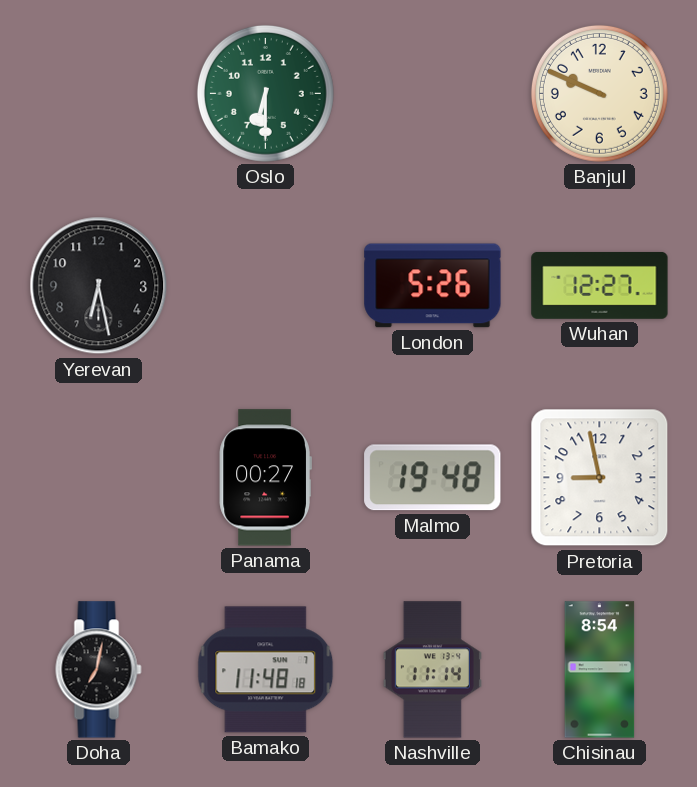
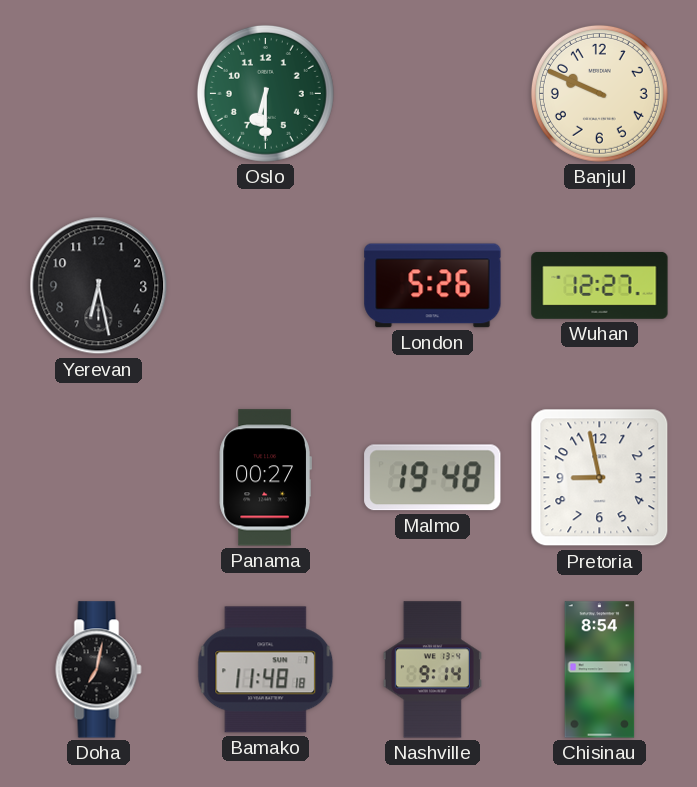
Nashville: 11:14 -> 9:14
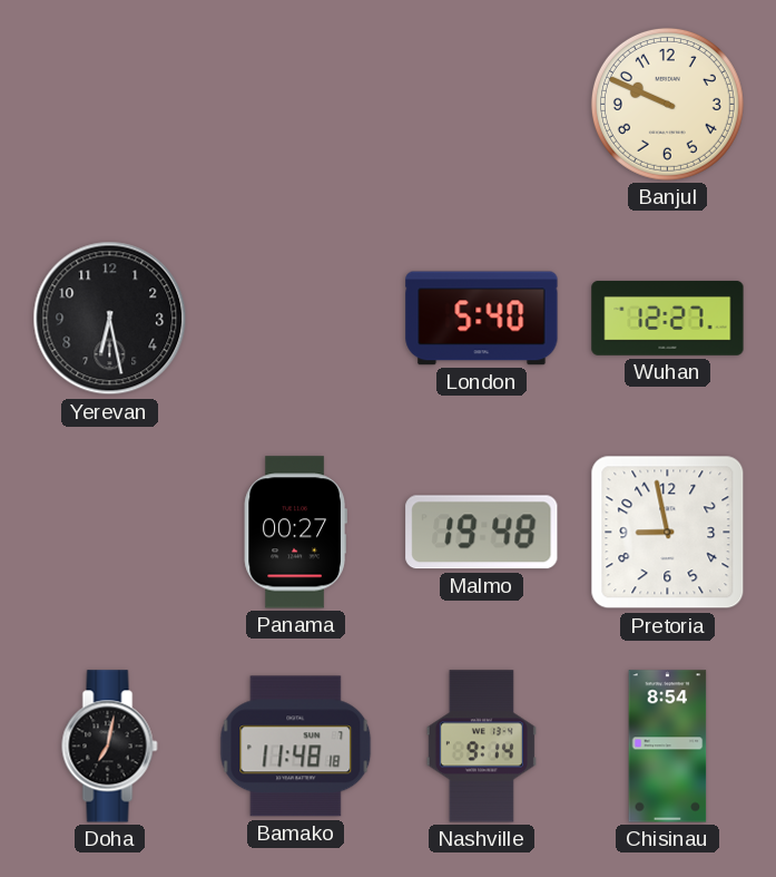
Oslo: 6:30 -> none
London: 5:26 -> 5:40
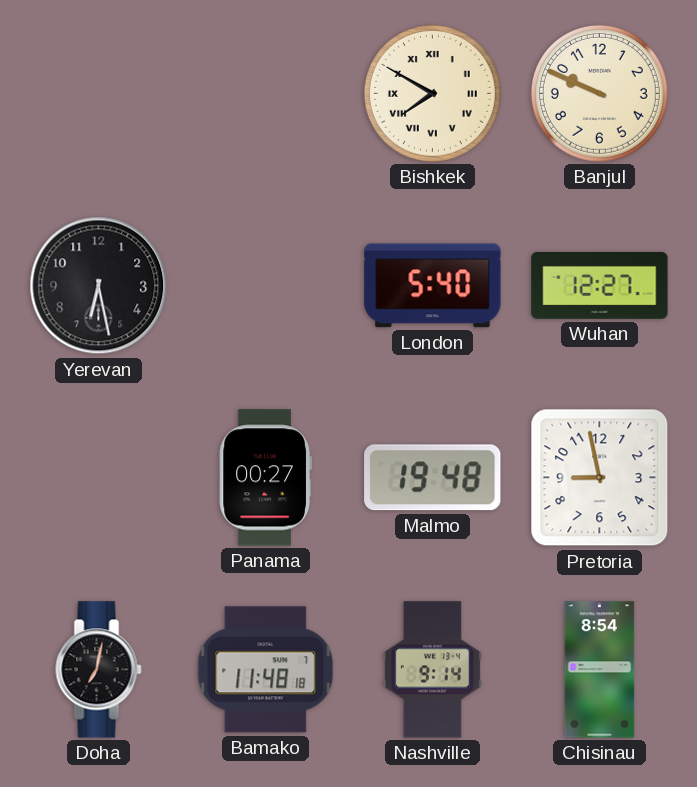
Bishkek: none -> 7:50
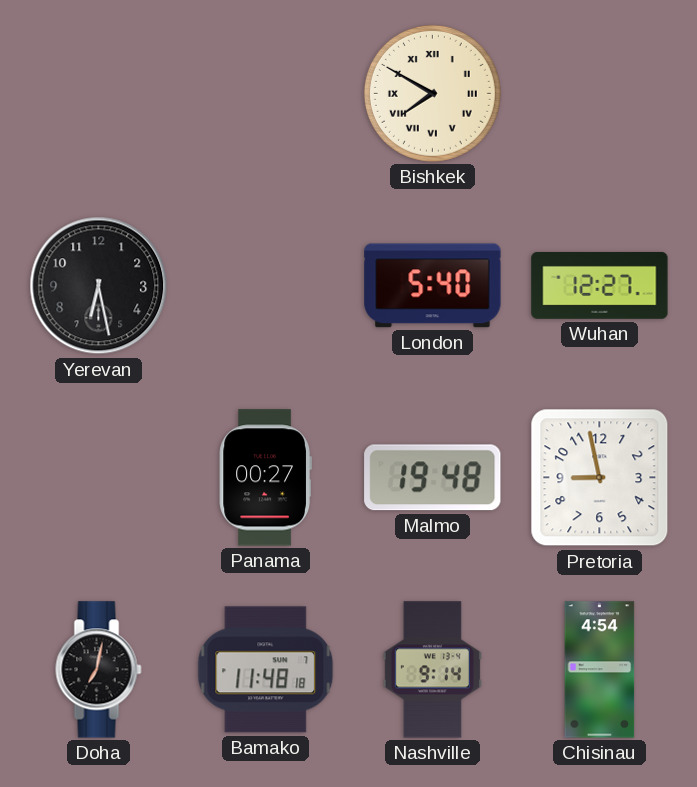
Banjul: 9:49 -> none
Chisinau: 8:54 -> 4:54
